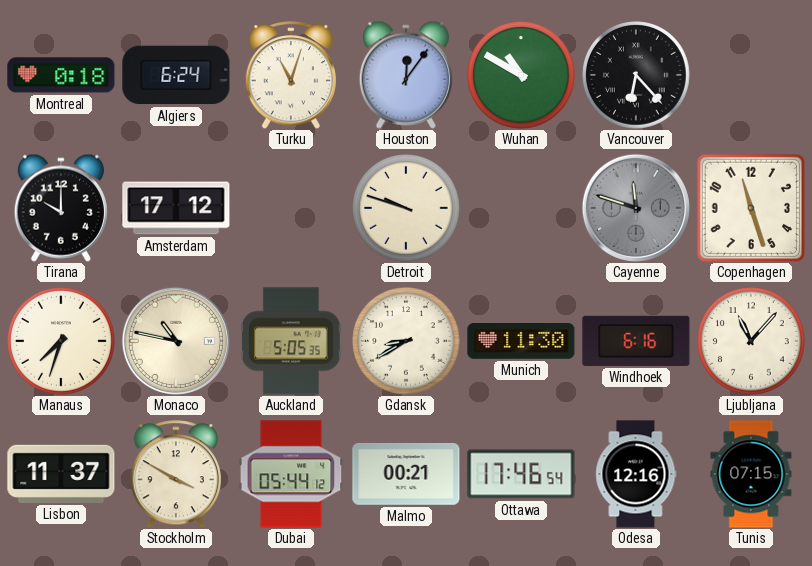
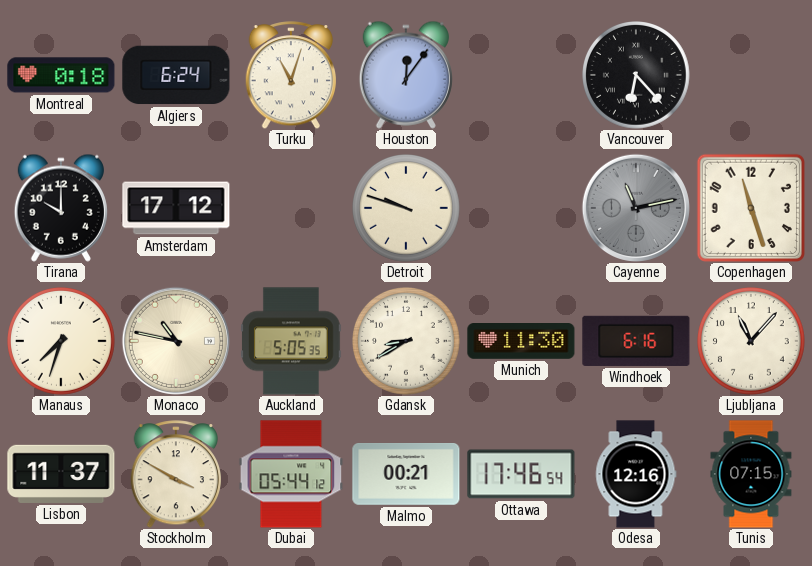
Wuhan: 10:50 -> none
Cayenne: 11:48 -> 11:13
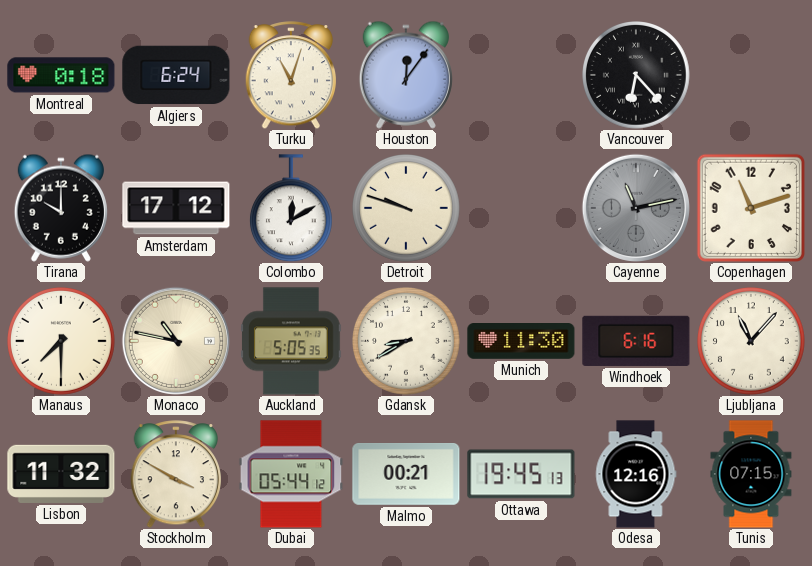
Colombo: none -> 12:10
Copenhagen: 11:27 -> 11:12
Manaus: 7:33 -> 7:30
Lisbon: 11:37 -> 11:32
Ottawa: 17:46 -> 19:45
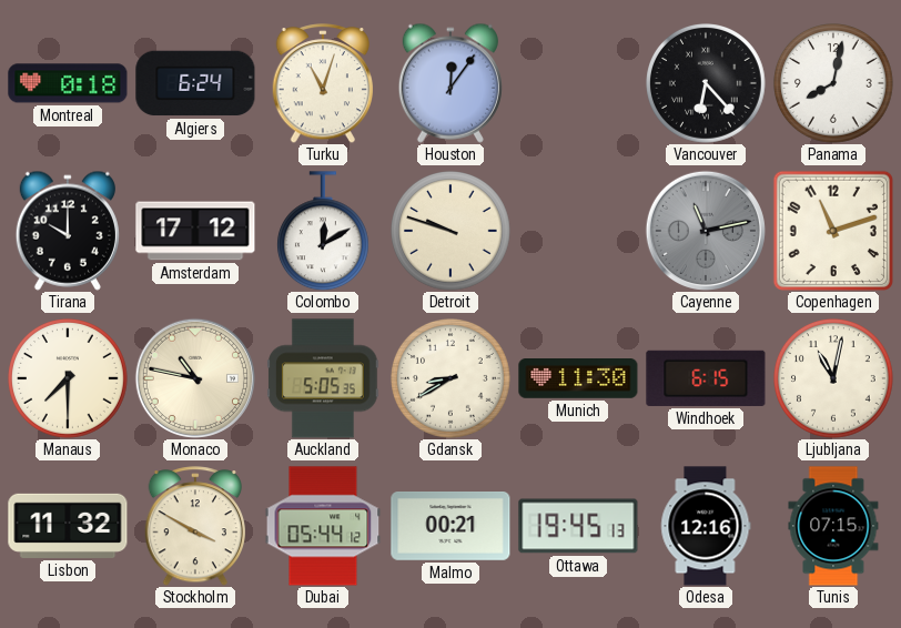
Panama: none -> 8:02
Windhoek: 6:16 -> 6:15
Ljubljana: 11:07 -> 11:02
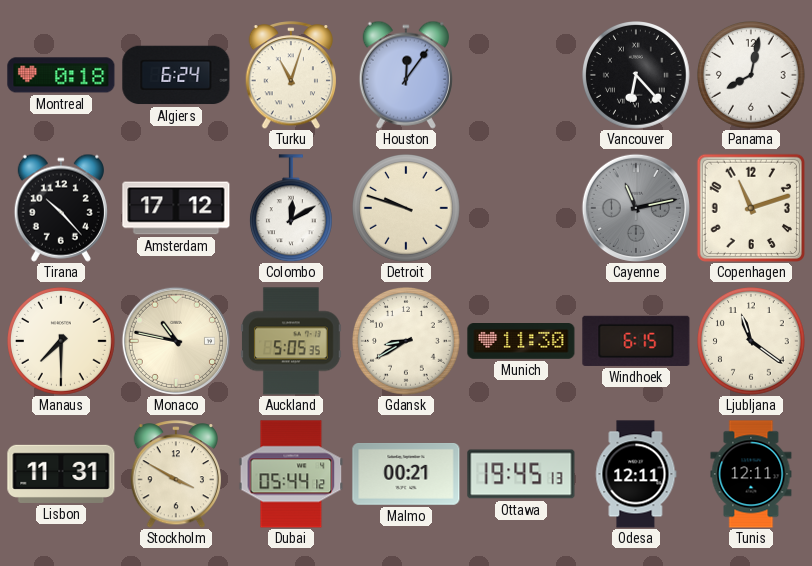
Tirana: 10:00 -> 10:23
Ljubljana: 11:02 -> 11:21
Lisbon: 11:32 -> 11:31
Odesa: 12:16 -> 12:11
Tunis: 07:15 -> 12:11
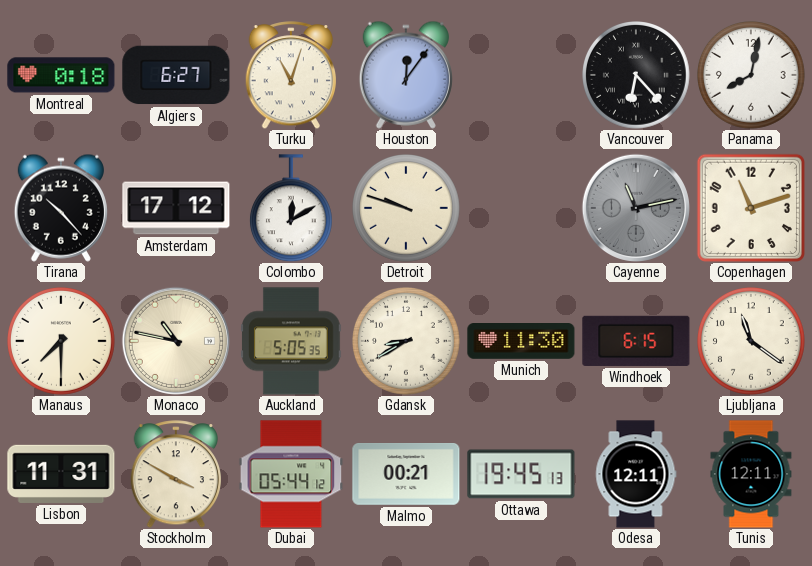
Algiers: 6:24 -> 6:27
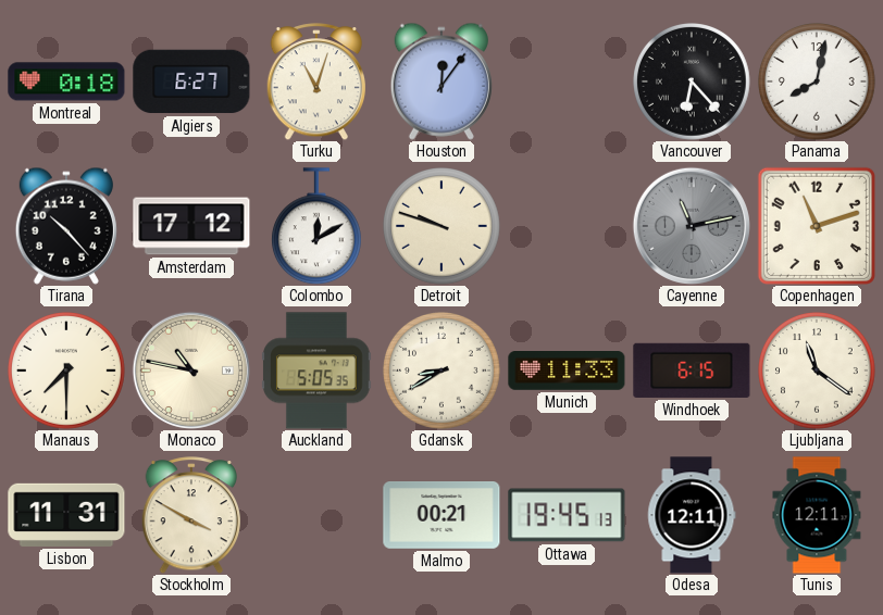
Munich: 11:30 -> 11:33
Dubai: 05:44 -> none
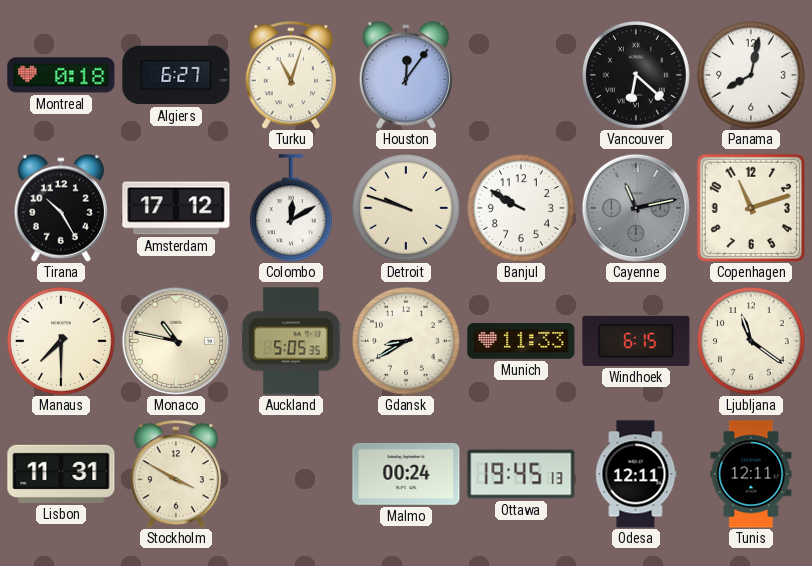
Vancouver: 6:23 -> 6:22
Tirana: 10:23 -> 10:25
Banjul: none -> 9:50
Malmo: 00:21 -> 00:24
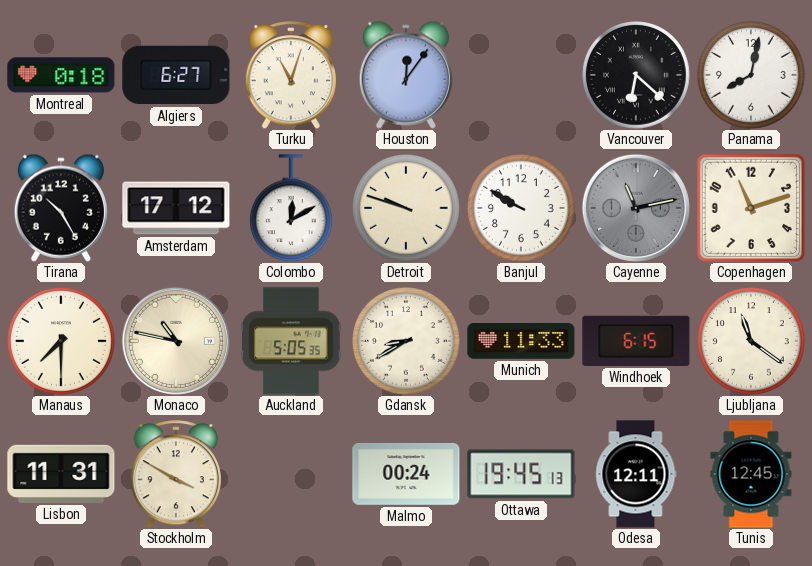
Tunis: 12:11 -> 12:45
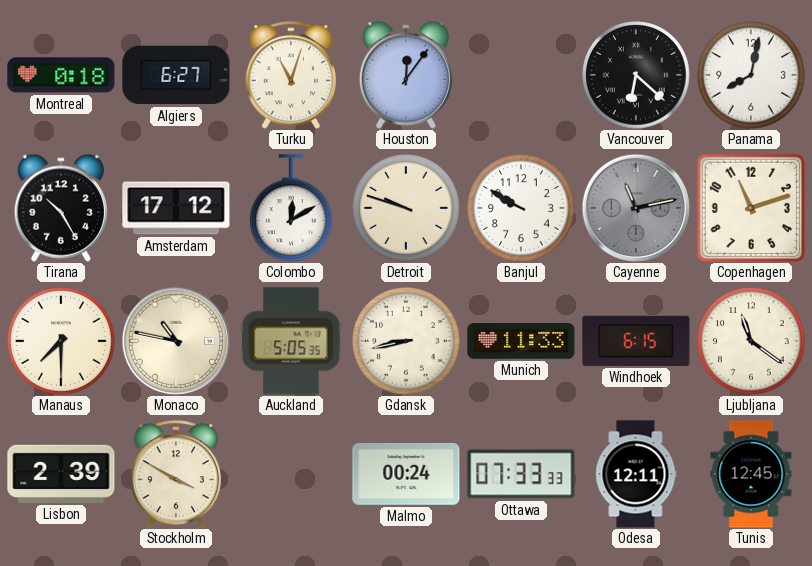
Gdansk: 8:40 -> 8:43
Lisbon: 11:31 -> 2:39
Ottawa: 19:45 -> 07:33
